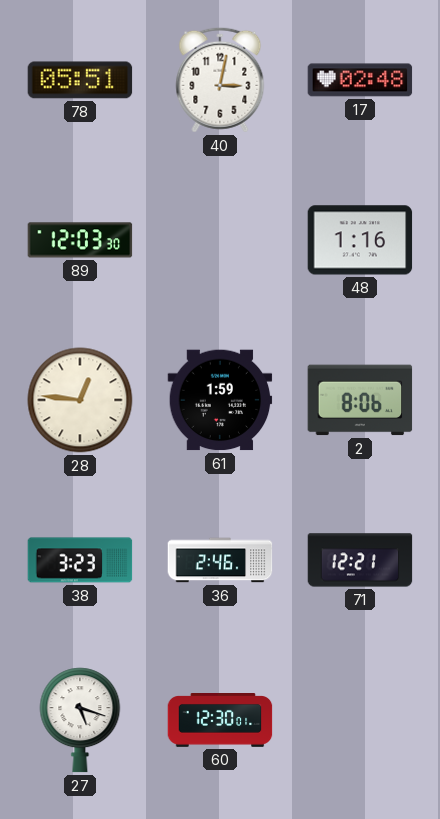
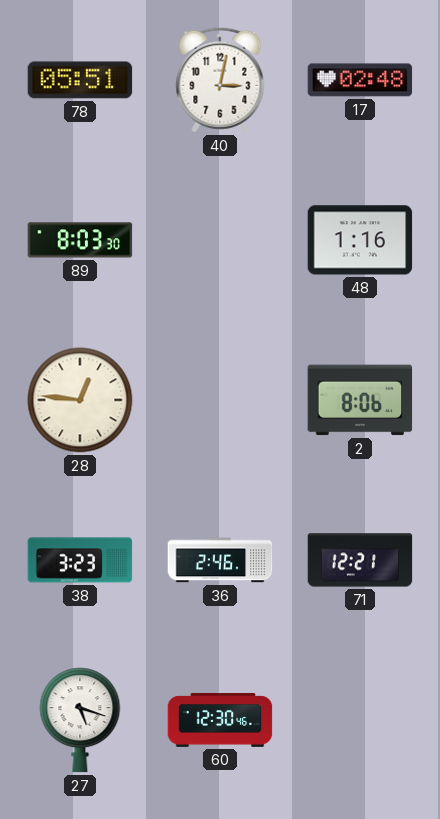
89: 12:03 -> 8:03
61: 1:59 -> none
60: 12:30:01 -> 12:30:46
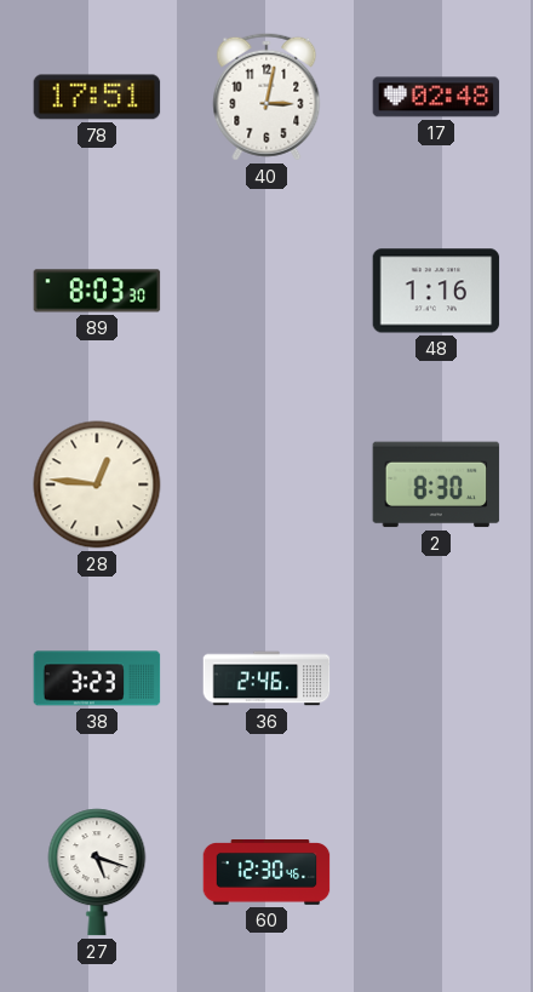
78: 05:51 -> 17:51
2: 8:06 -> 8:30
71: 12:21 -> none
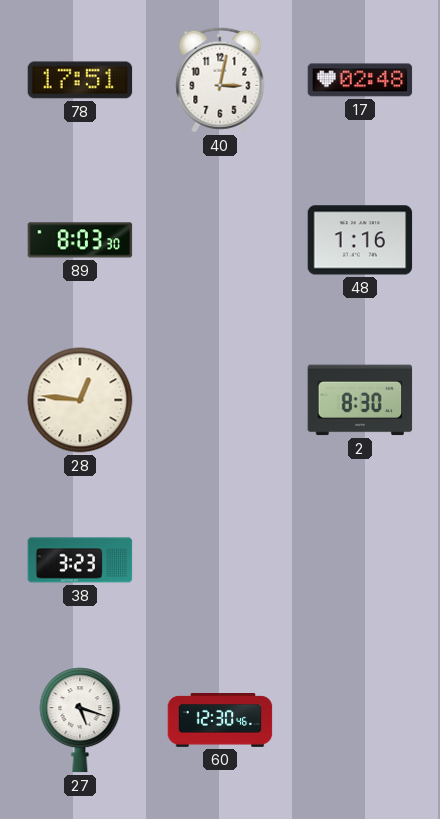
36: 2:46 -> none
